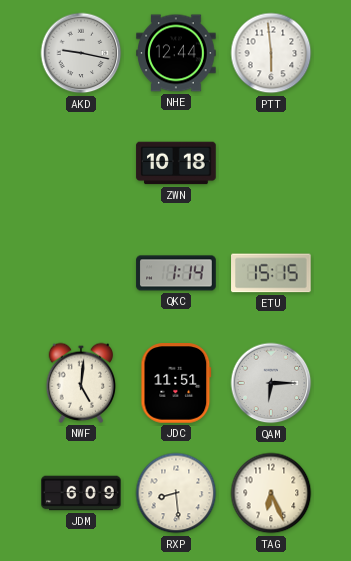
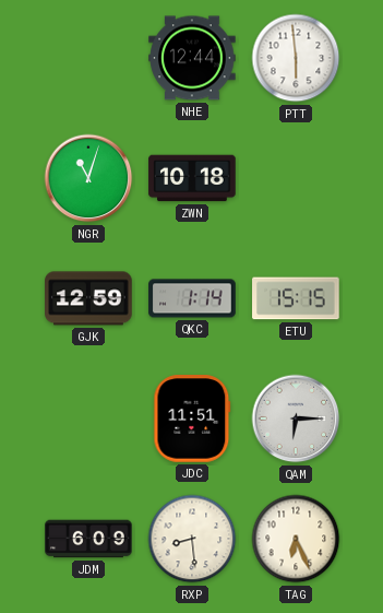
AKD: 9:17 -> none
NGR: none -> 11:03
GJK: none -> 12:59
NWF: 5:01 -> none
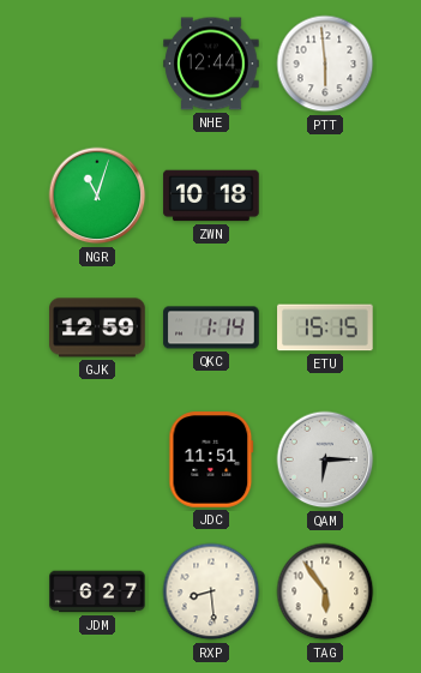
JDM: 6:09 -> 6:27
TAG: 6:26 -> 5:54
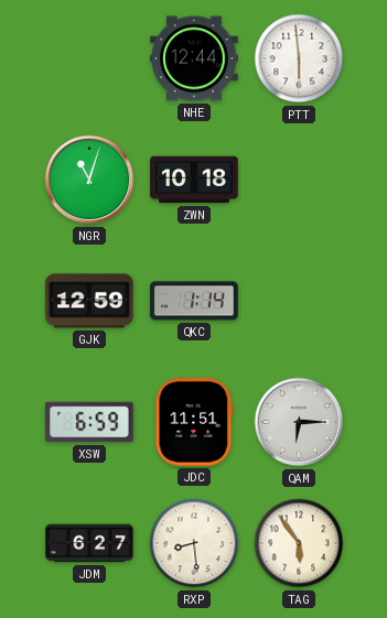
ETU: 15:15 -> none
XSW: none -> 6:59
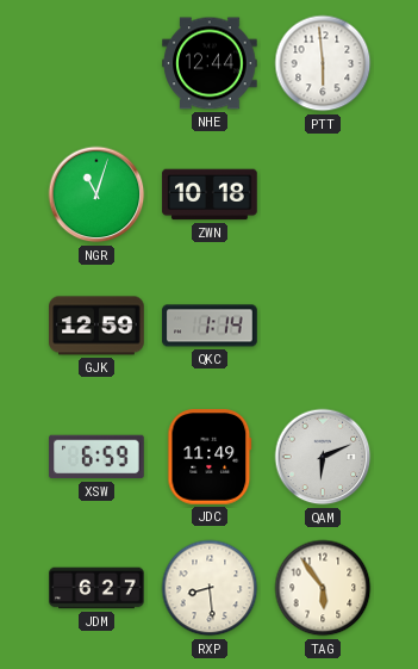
JDC: 11:51 -> 11:49
QAM: 6:15 -> 6:11
